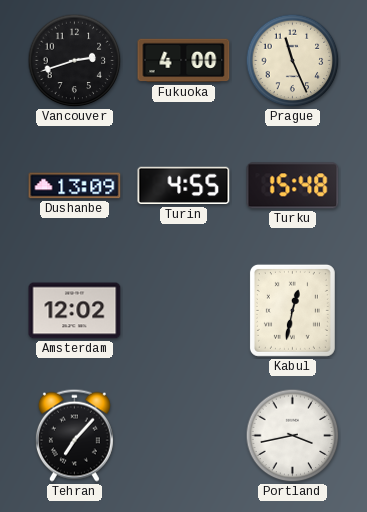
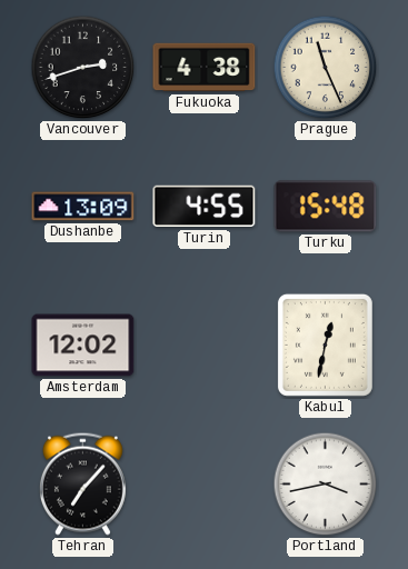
Fukuoka: 4:00 -> 4:38
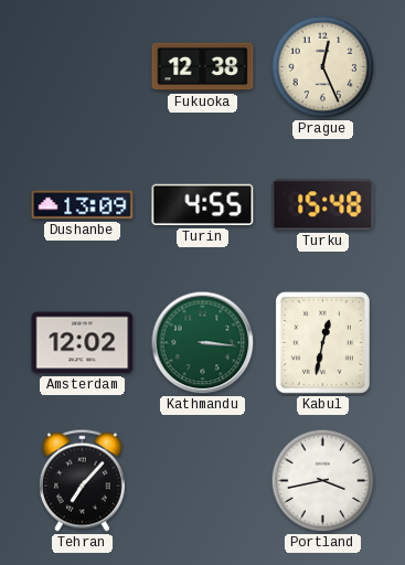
Vancouver: 2:42 -> none
Fukuoka: 4:38 -> 12:38
Prague: 11:26 -> 12:26
Kathmandu: none -> 3:16
